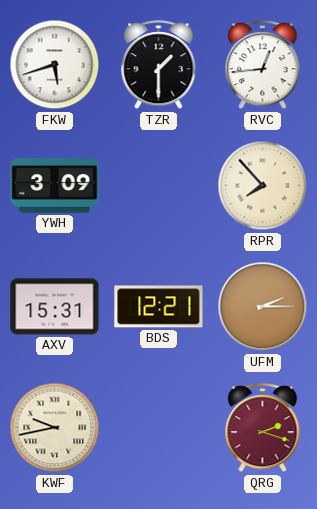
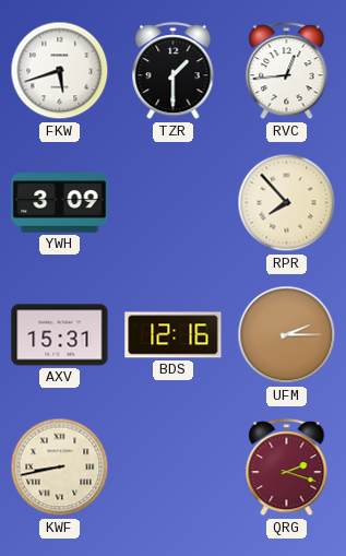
BDS: 12:21 -> 12:16
KWF: 9:43 -> 8:43
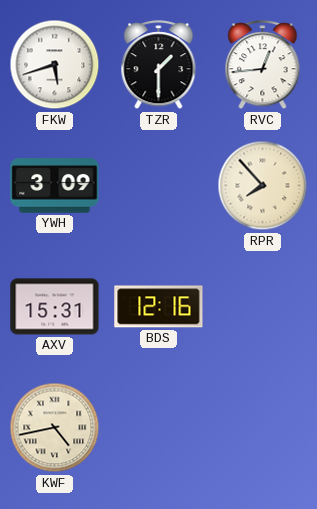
UFM: 2:15 -> none
KWF: 8:43 -> 4:43
QRG: 2:18 -> none
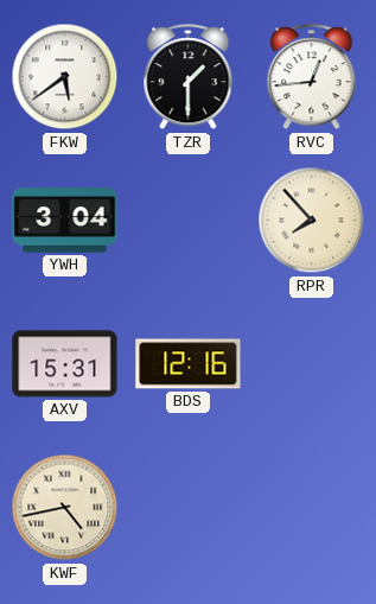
FKW: 5:42 -> 5:39
YWH: 3:09 -> 3:04
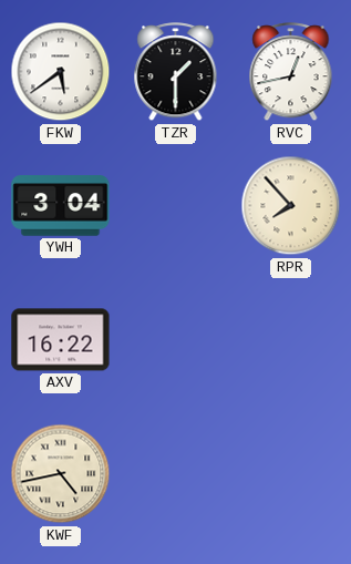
RVC: 12:44 -> 12:43
AXV: 15:31 -> 16:22
BDS: 12:16 -> none
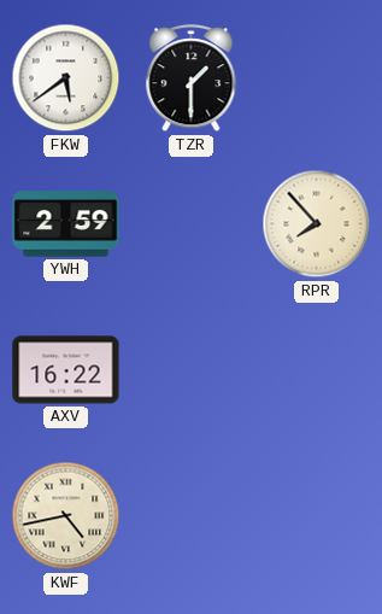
RVC: 12:43 -> none
YWH: 3:04 -> 2:59
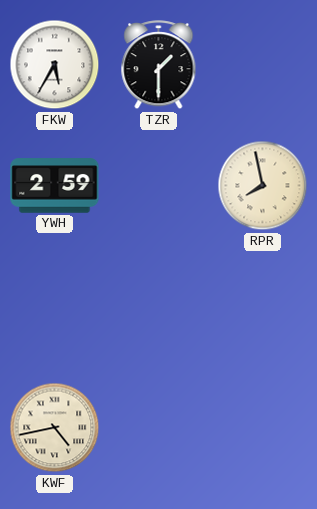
FKW: 5:39 -> 5:35
RPR: 7:53 -> 7:58
AXV: 16:22 -> none
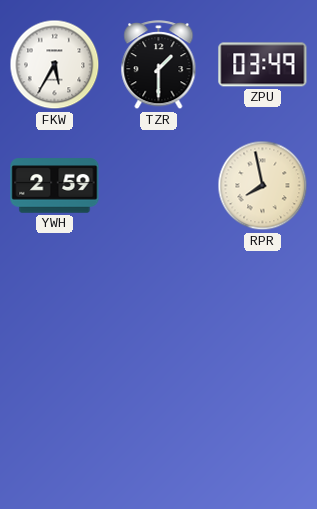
ZPU: none -> 03:49
KWF: 4:43 -> none
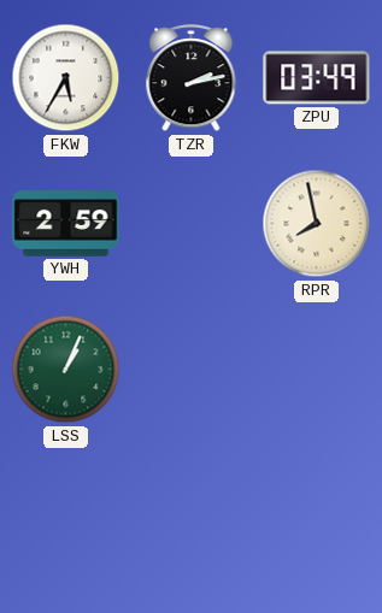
TZR: 1:30 -> 2:13
LSS: none -> 1:04
